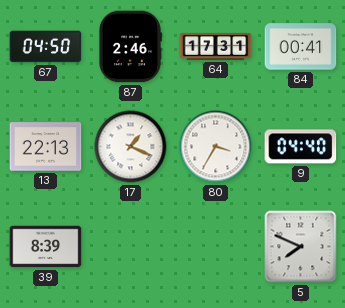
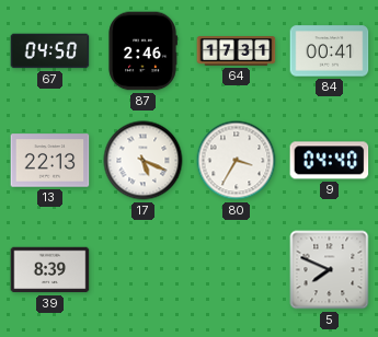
17: 1:19 -> 5:19
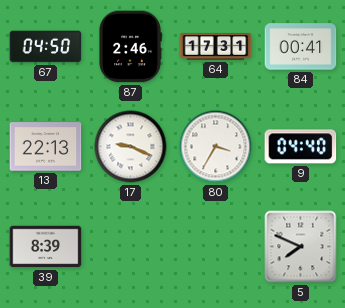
17: 5:19 -> 9:19
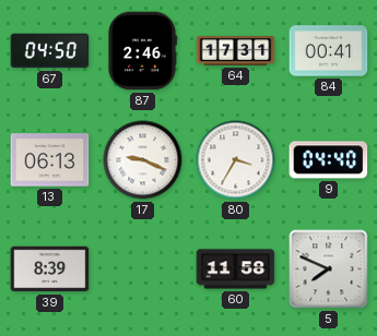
13: 22:13 -> 06:13
60: none -> 11:58
